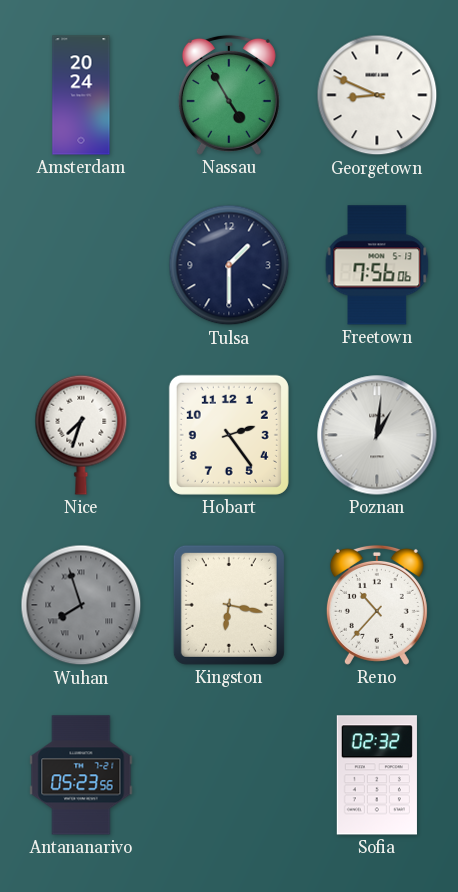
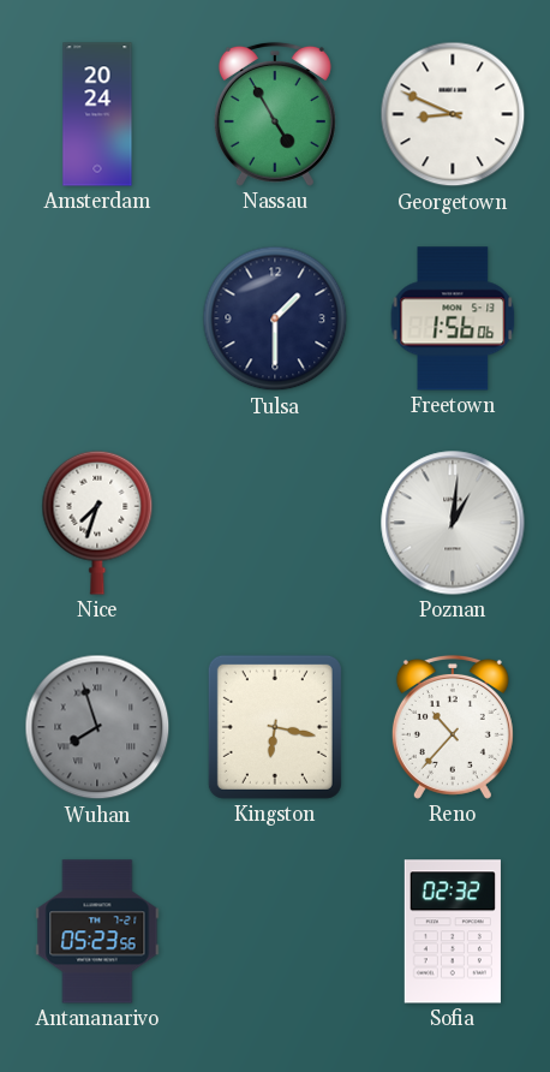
Freetown: 7:56 -> 1:56
Hobart: 2:24 -> none
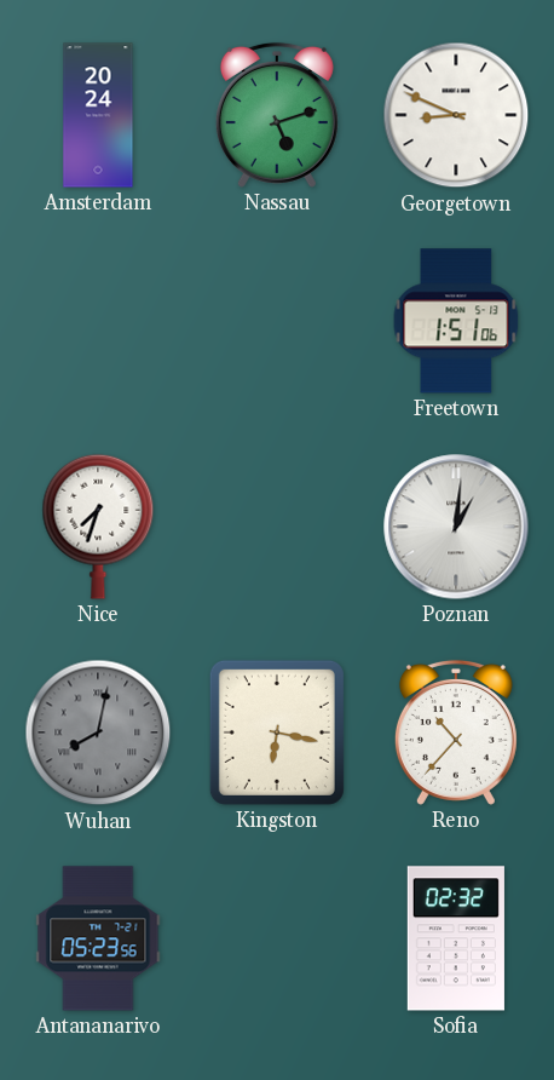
Nassau: 4:55 -> 5:12
Tulsa: 1:30 -> none
Freetown: 1:56 -> 1:51
Wuhan: 7:57 -> 8:02
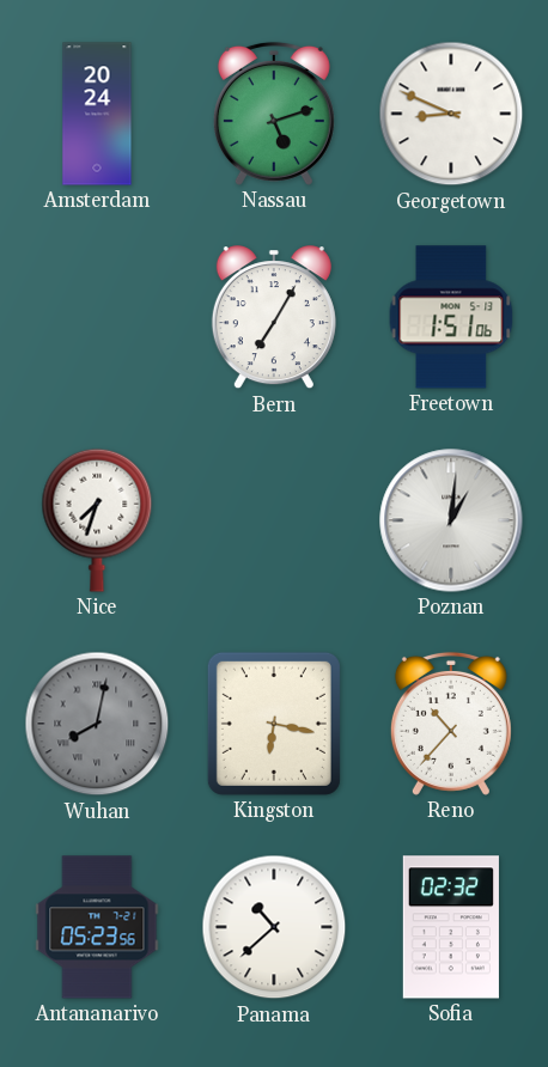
Bern: none -> 7:05
Panama: none -> 10:38
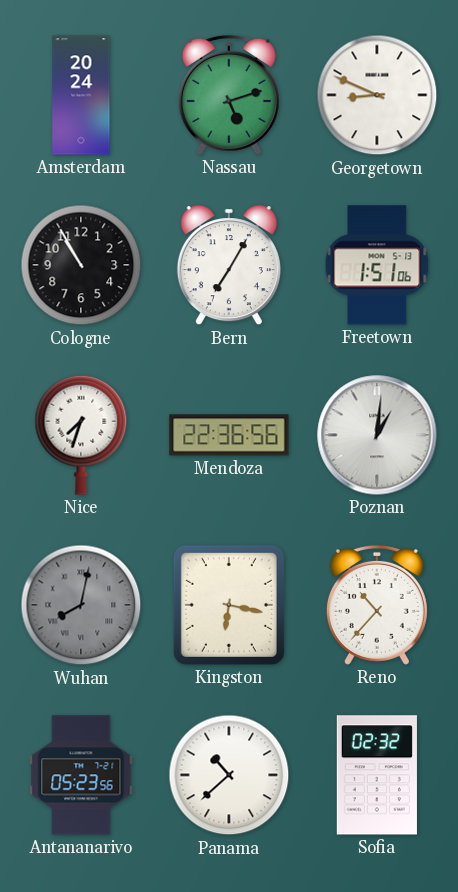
Cologne: none -> 10:55
Mendoza: none -> 22:36
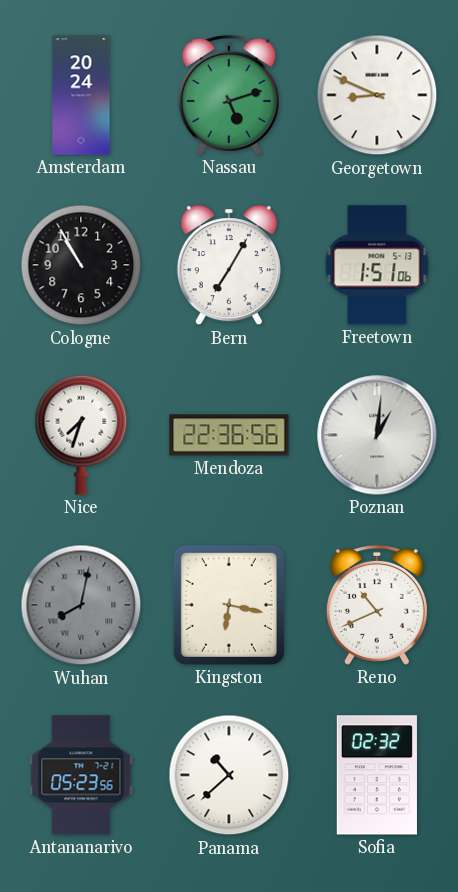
Reno: 10:37 -> 10:41
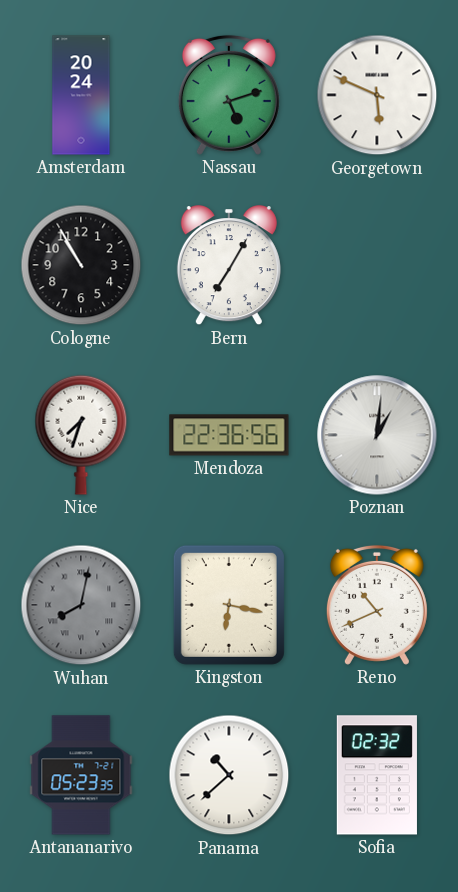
Georgetown: 8:49 -> 5:49
Freetown: 1:51 -> none
Antananarivo: 05:23:56 -> 05:23:35
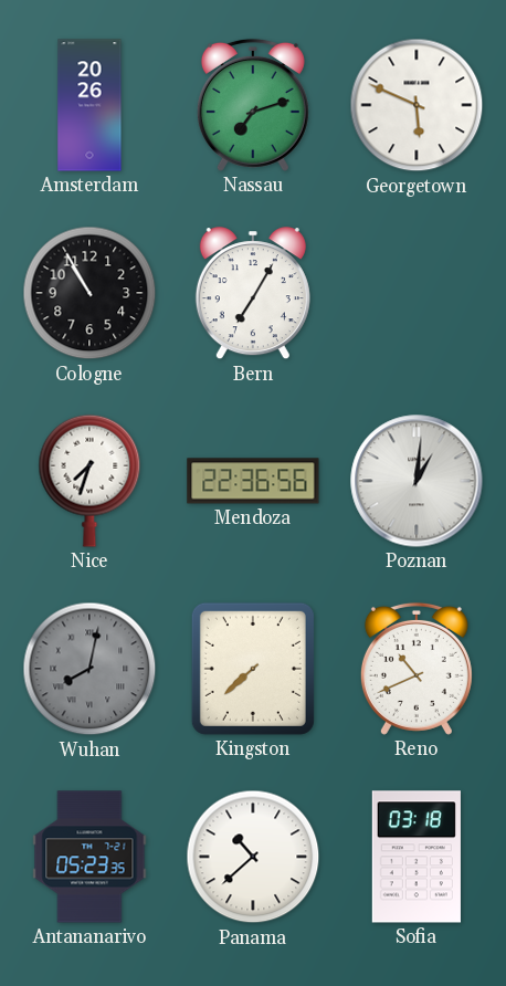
Amsterdam: 20:24 -> 20:26
Nassau: 5:12 -> 7:12
Kingston: 6:17 -> 7:38
Sofia: 02:32 -> 03:18
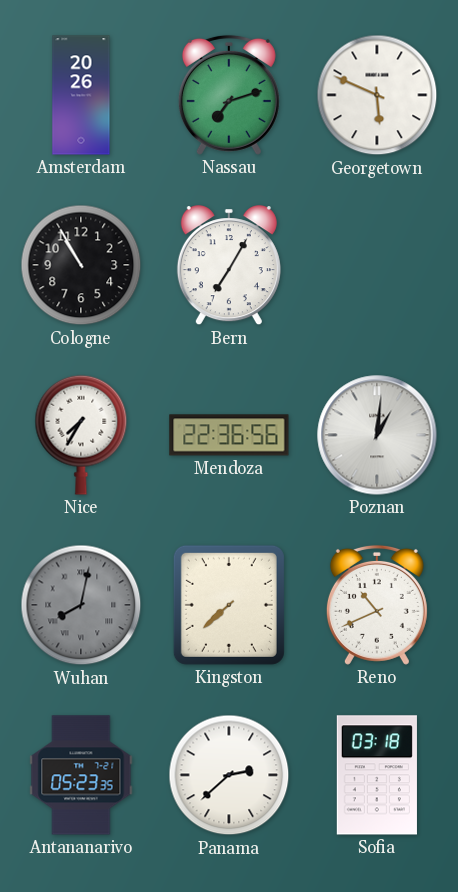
Nice: 7:33 -> 7:35
Panama: 10:38 -> 2:38
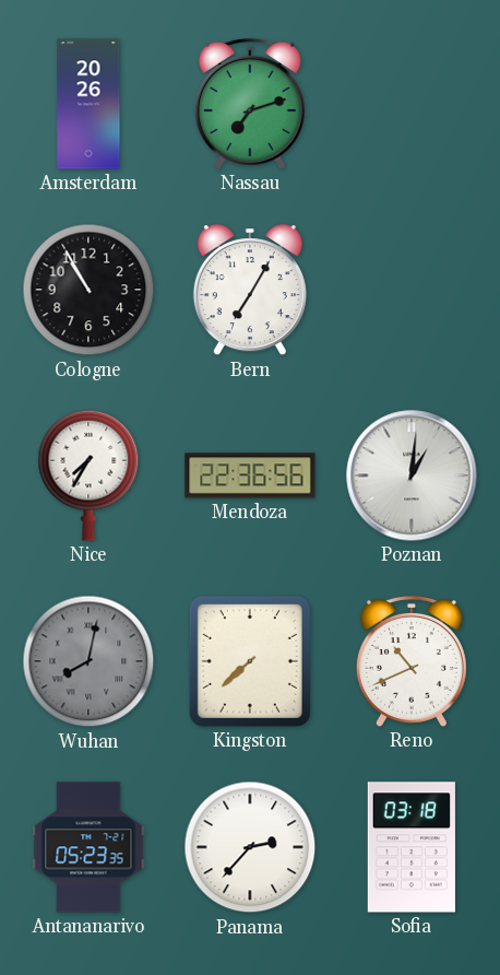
Georgetown: 5:49 -> none
Panama: 2:38 -> 2:37
